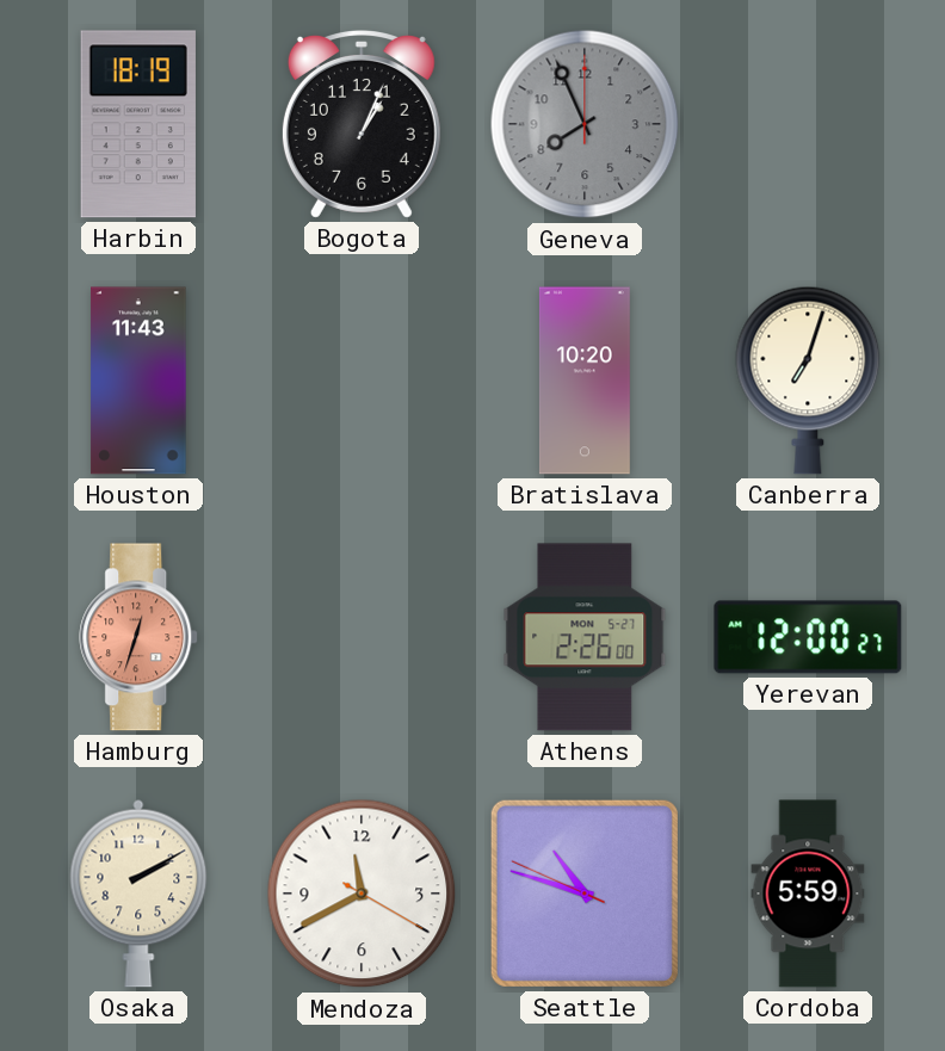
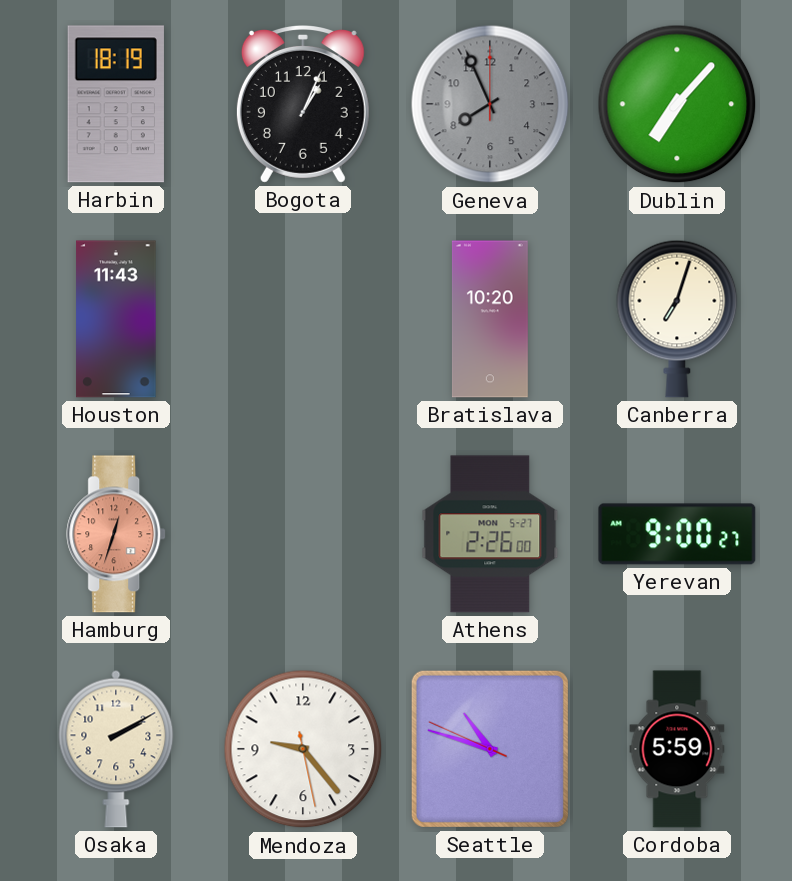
Dublin: none -> 7:07
Yerevan: 12:00 -> 9:00
Mendoza: 11:40 -> 9:23
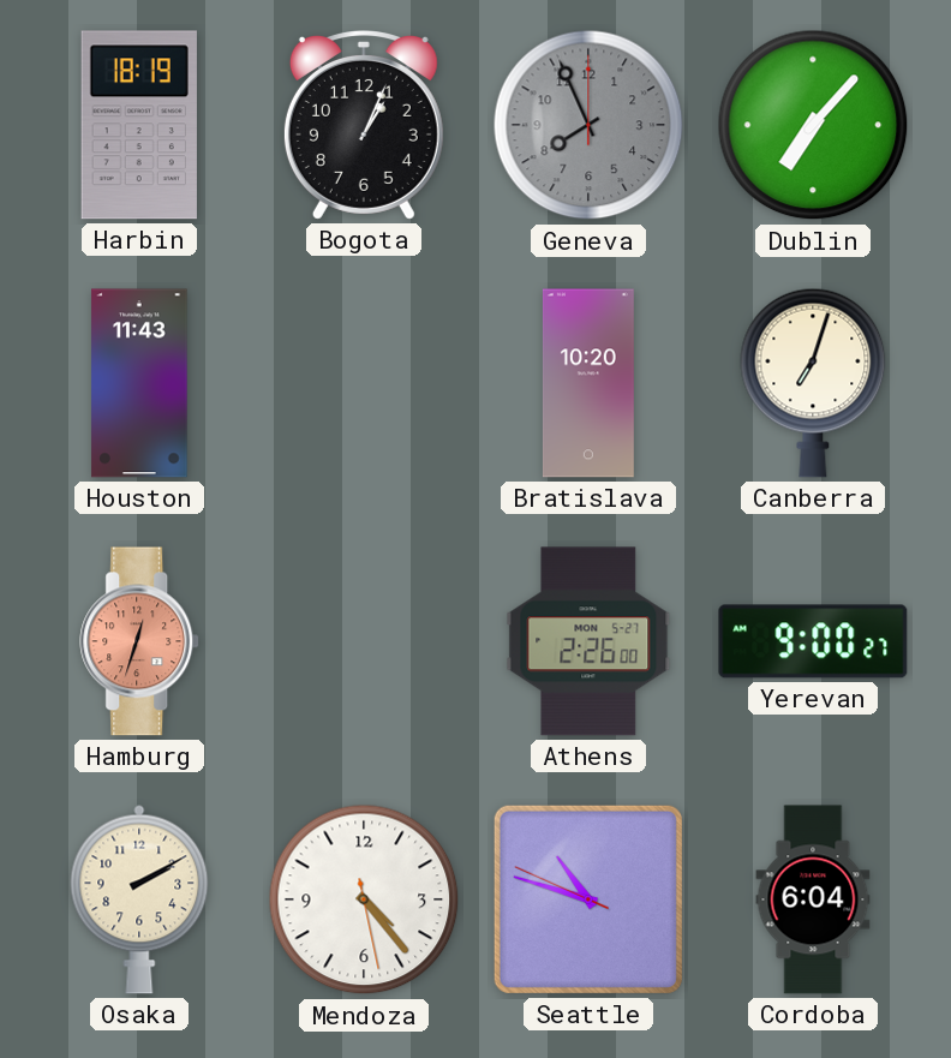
Mendoza: 9:23 -> 4:23
Cordoba: 5:59 -> 6:04
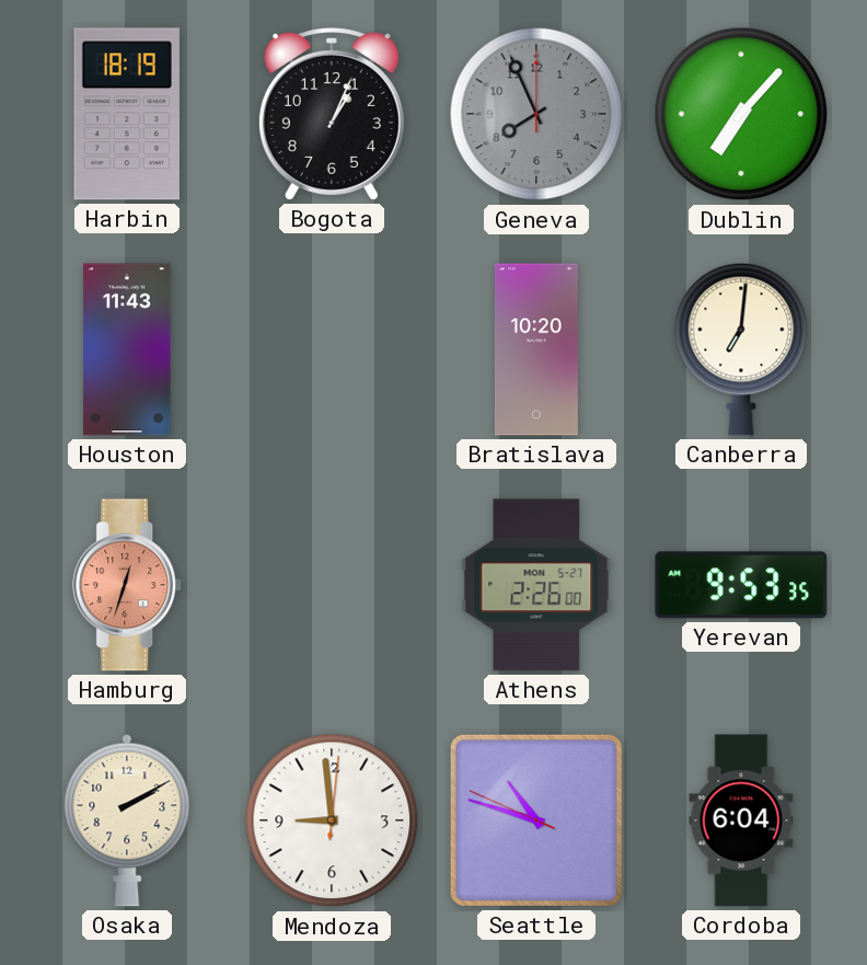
Canberra: 7:03 -> 7:01
Yerevan: 9:00 -> 9:53
Mendoza: 4:23 -> 8:59
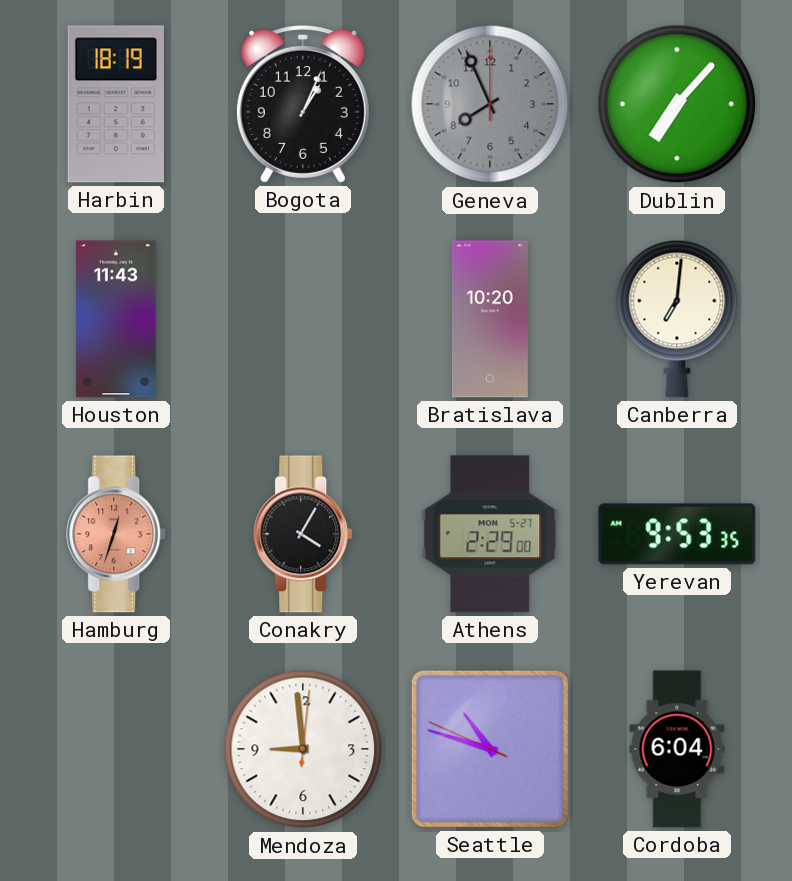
Conakry: none -> 4:05
Athens: 2:26 -> 2:29
Osaka: 2:10 -> none
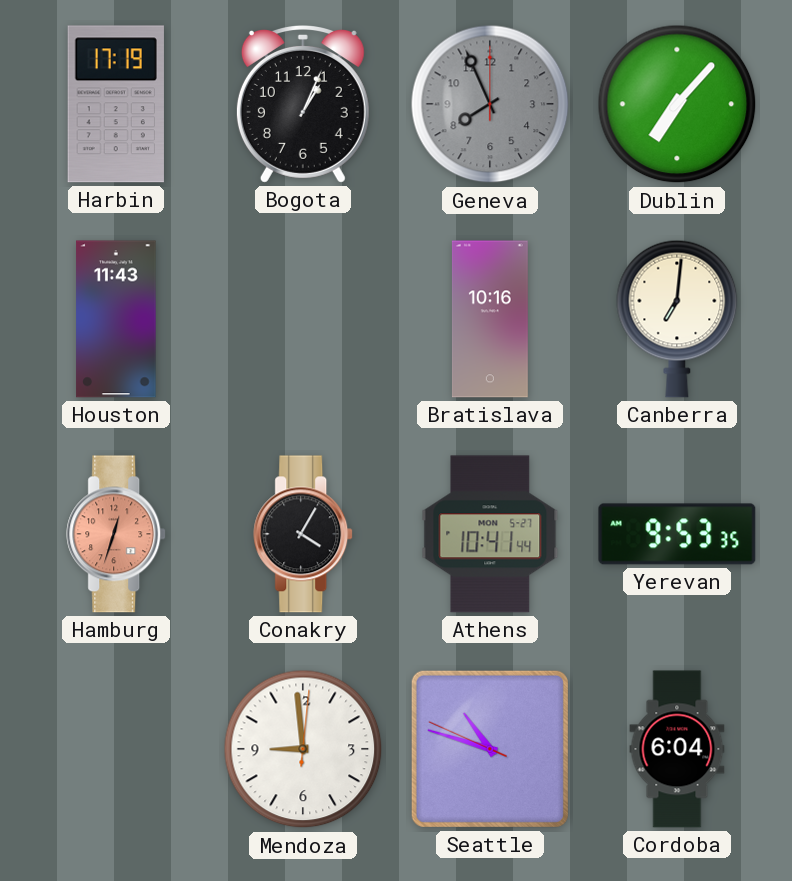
Harbin: 18:19 -> 17:19
Bratislava: 10:20 -> 10:16
Athens: 2:29 -> 10:41
